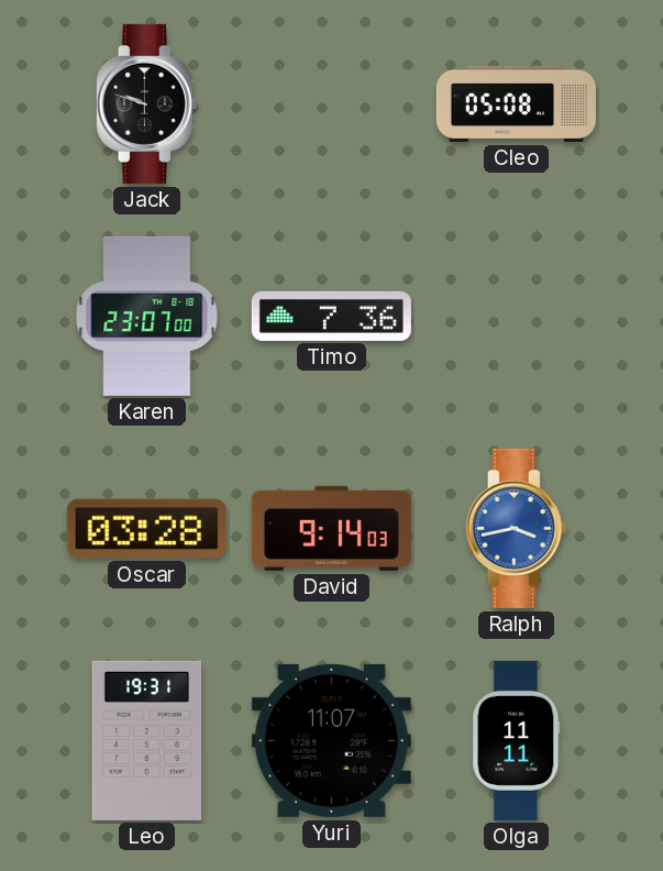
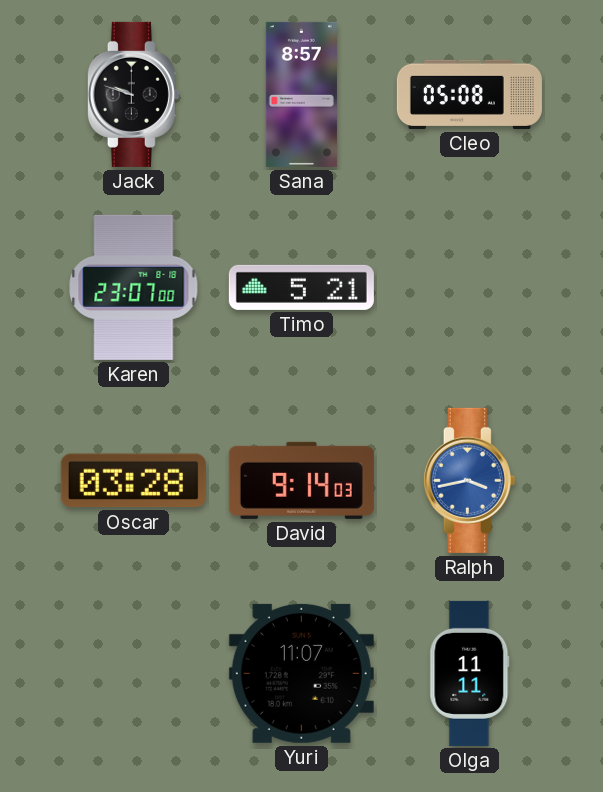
Sana: none -> 8:57
Timo: 7:36 -> 5:21
Leo: 19:31 -> none
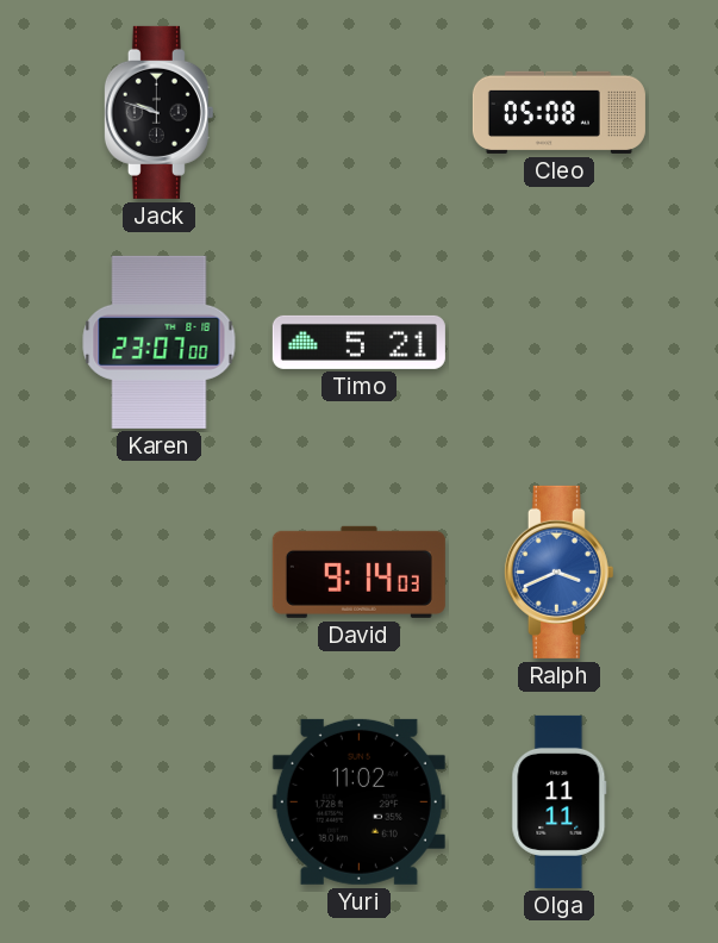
Sana: 8:57 -> none
Oscar: 03:28 -> none
Ralph: 3:43 -> 3:41
Yuri: 11:07 -> 11:02
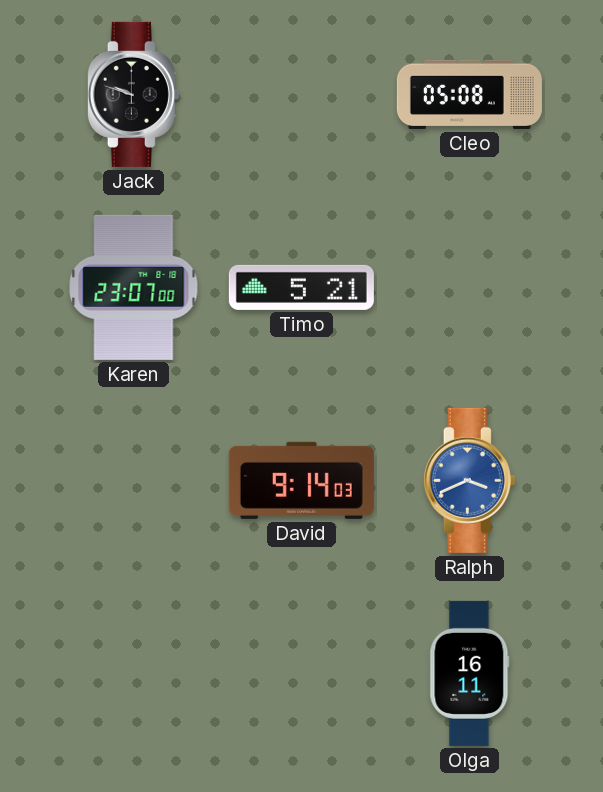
Yuri: 11:02 -> none
Olga: 11:11 -> 16:11
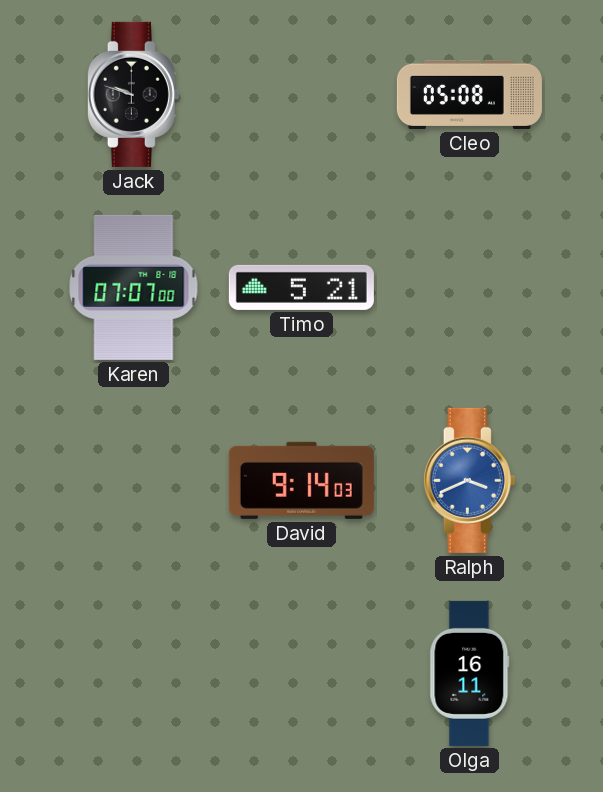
Karen: 23:07 -> 07:07
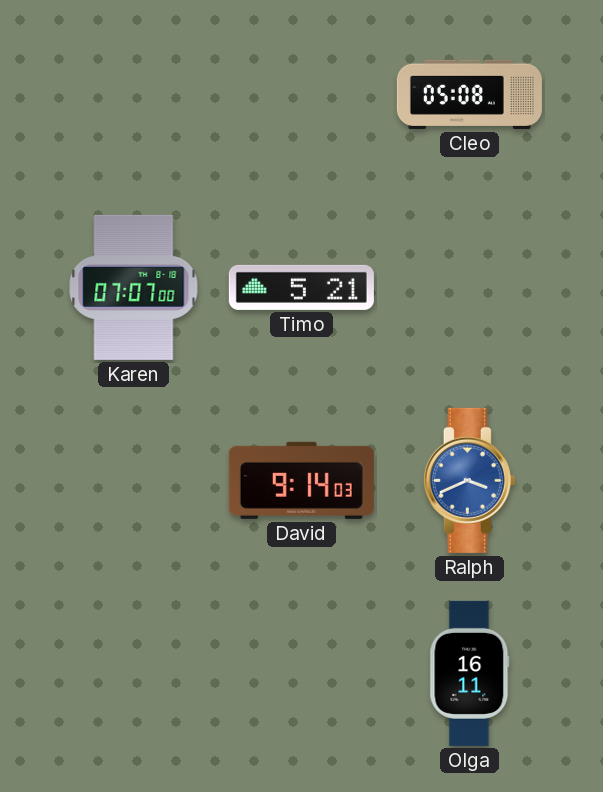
Jack: 9:48 -> none
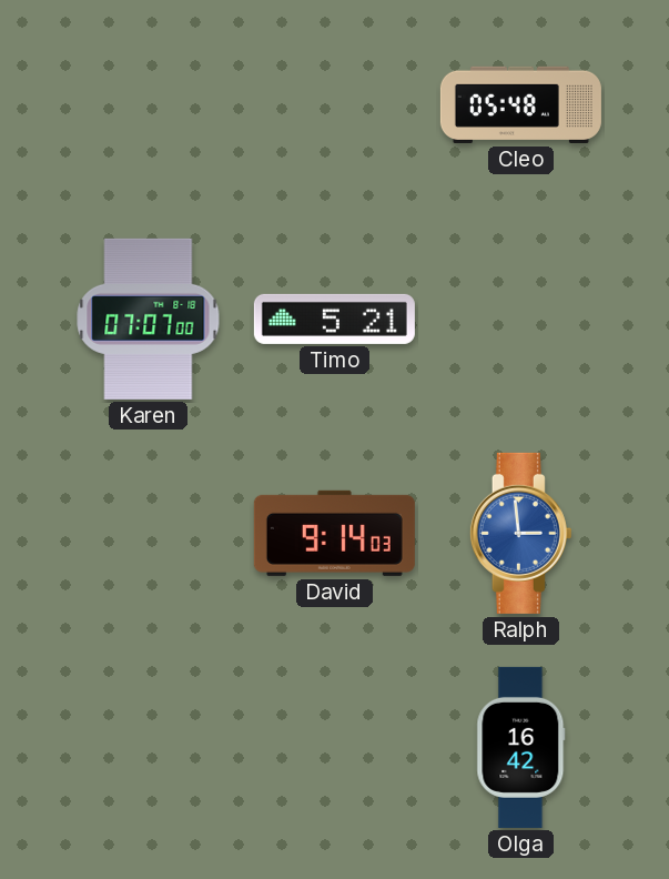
Cleo: 05:08 -> 05:48
Ralph: 3:41 -> 2:59
Olga: 16:11 -> 16:42
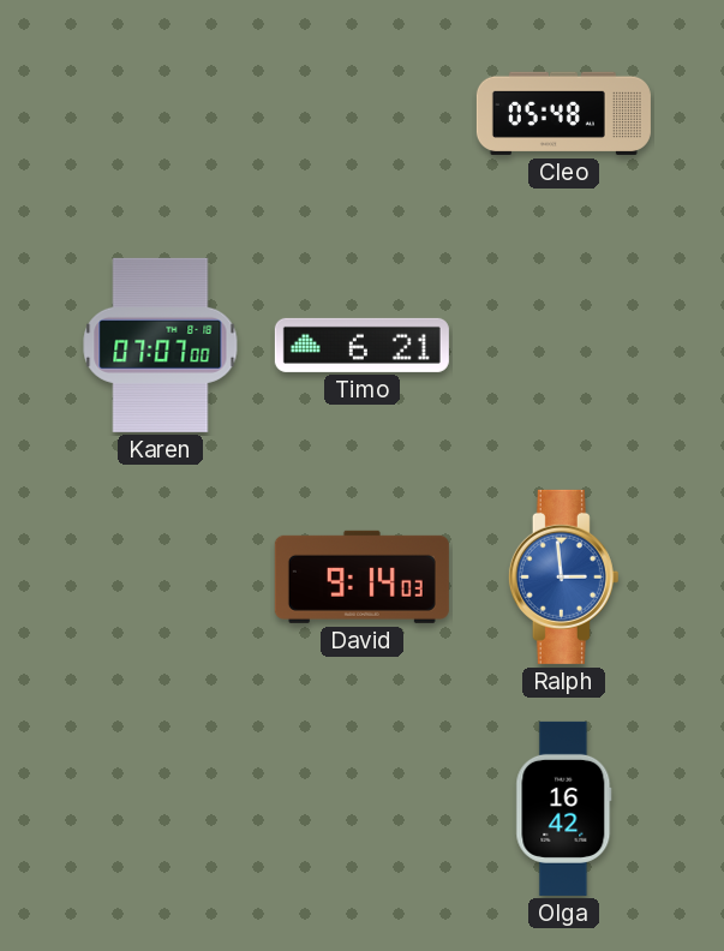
Timo: 5:21 -> 6:21
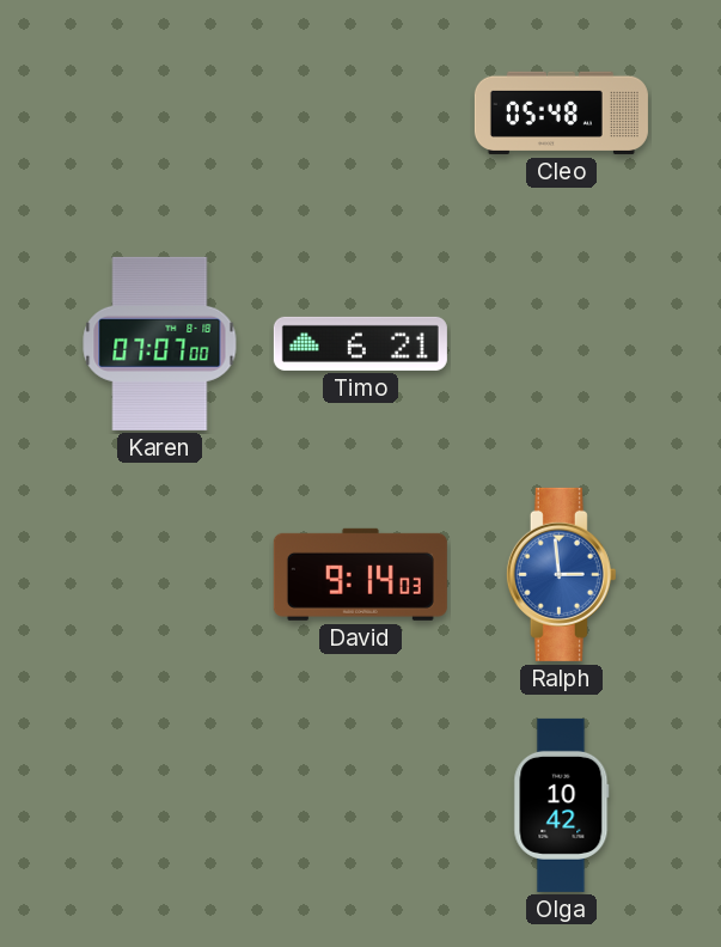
Olga: 16:42 -> 10:42
